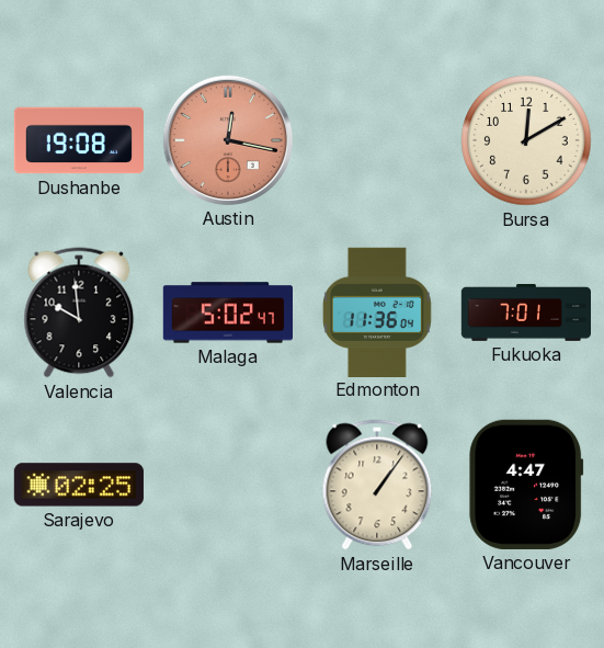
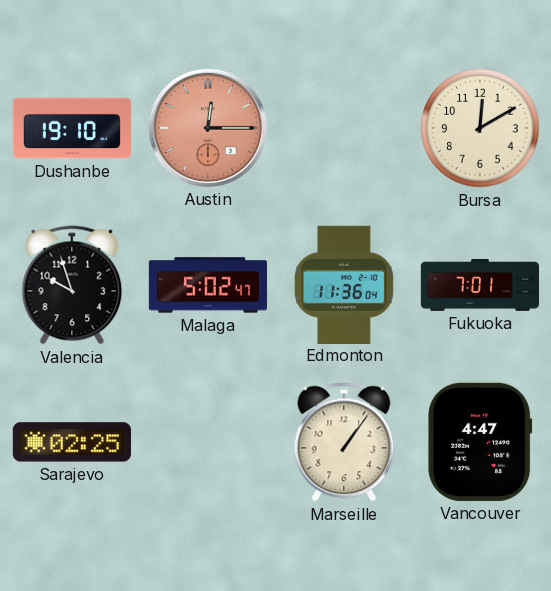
Dushanbe: 19:08 -> 19:10
Austin: 12:17 -> 12:15
Valencia: 9:59 -> 9:57
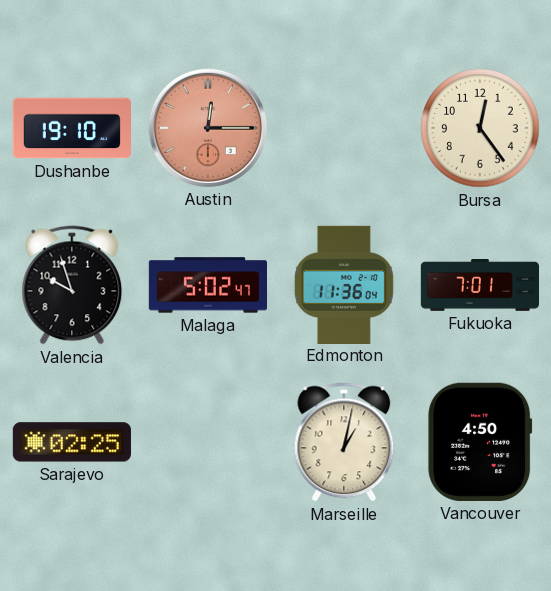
Bursa: 12:10 -> 12:24
Marseille: 1:06 -> 1:02
Vancouver: 4:47 -> 4:50
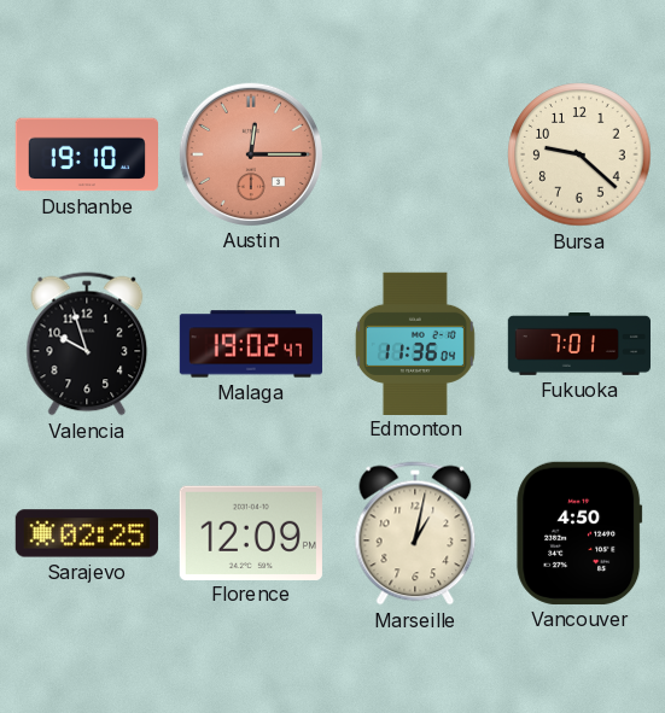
Bursa: 12:24 -> 9:22
Malaga: 5:02 -> 19:02
Florence: none -> 12:09
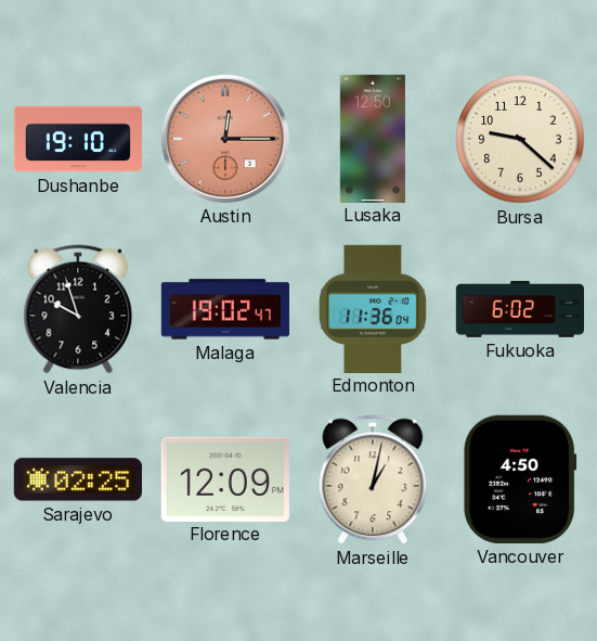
Lusaka: none -> 12:50
Fukuoka: 7:01 -> 6:02
